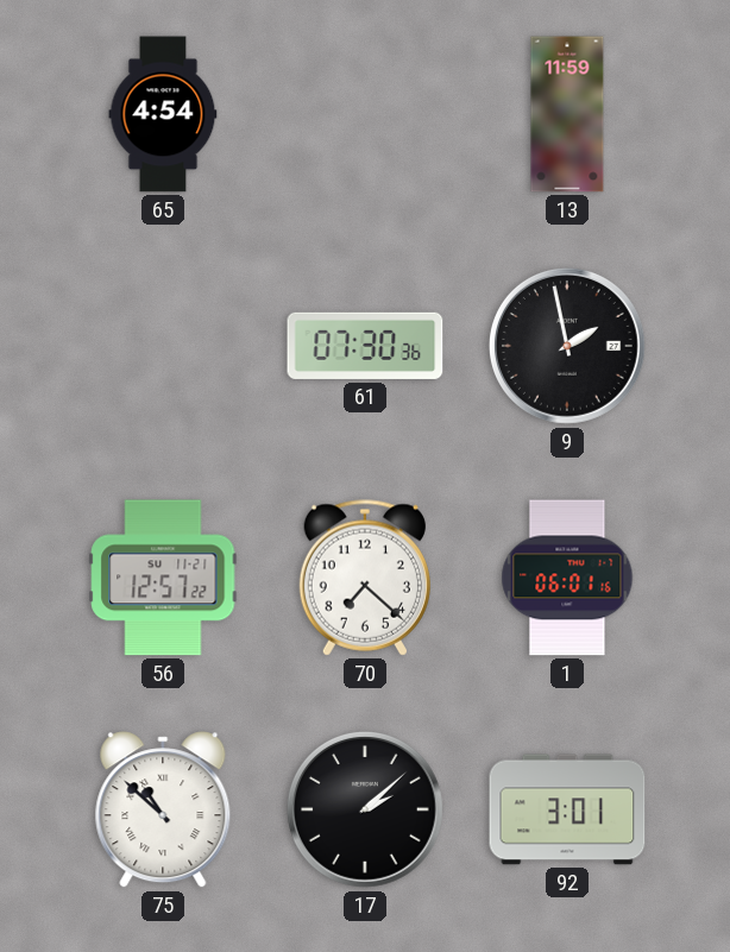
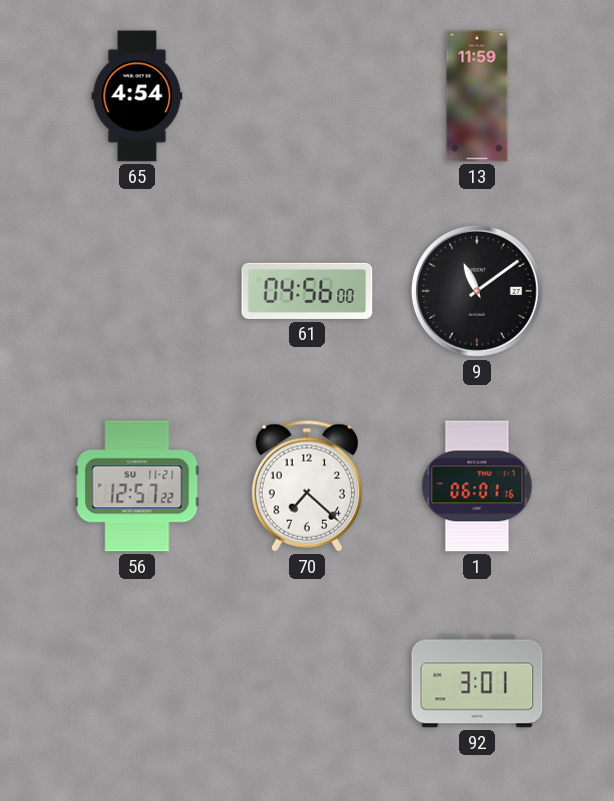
61: 07:30 -> 04:56
9: 1:58 -> 11:09
75: 10:52 -> none
17: 2:08 -> none
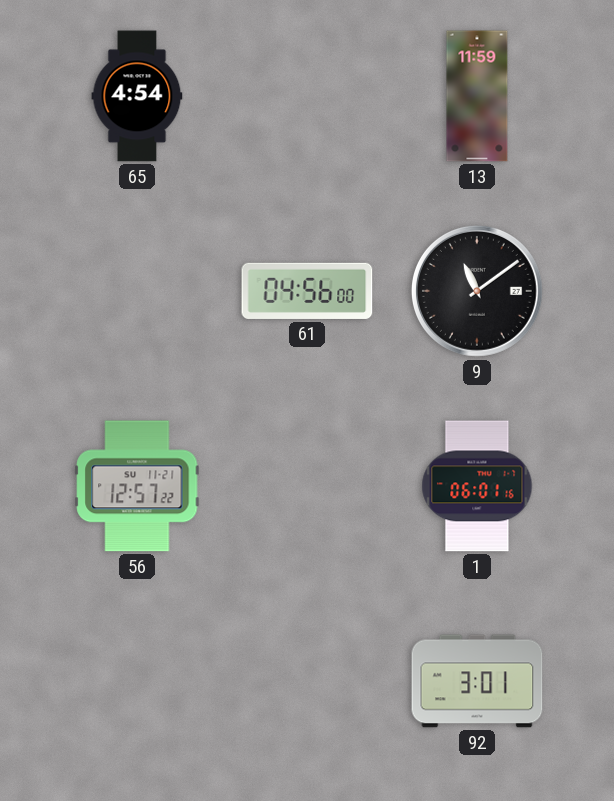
70: 7:22 -> none
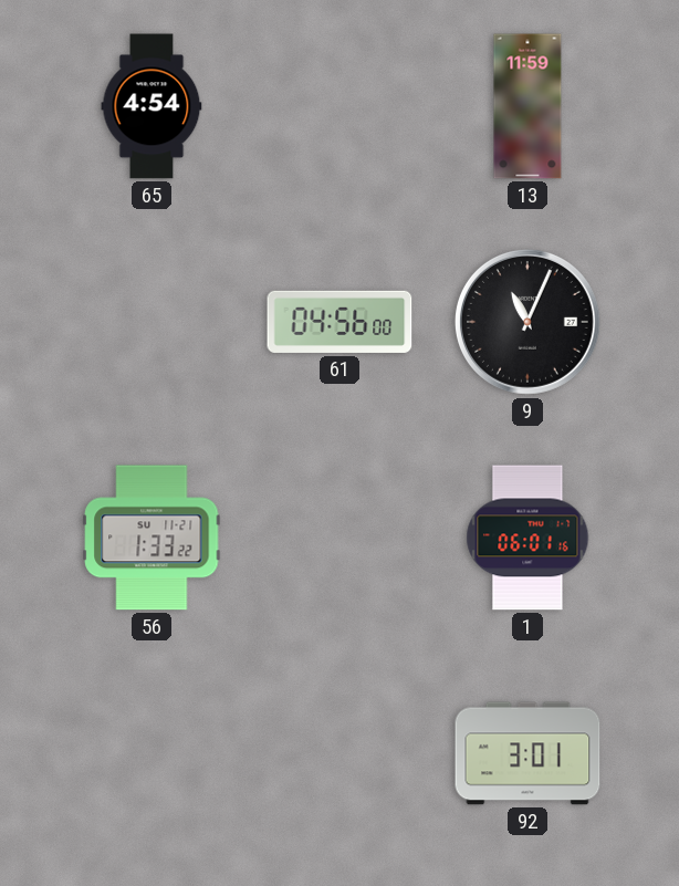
9: 11:09 -> 11:04
56: 12:57 -> 1:33
